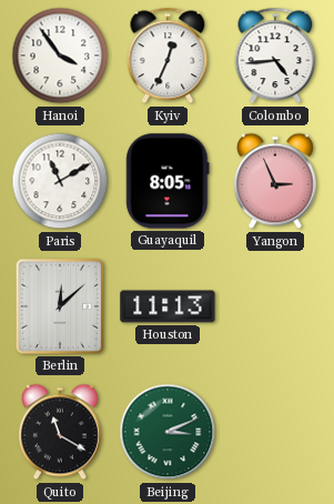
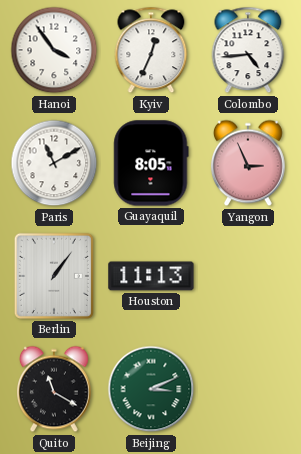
Berlin: 12:08 -> 1:06
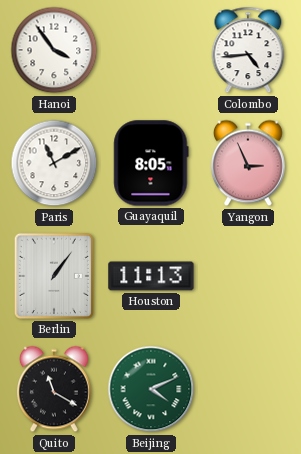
Kyiv: 12:34 -> none
Beijing: 3:11 -> 4:11
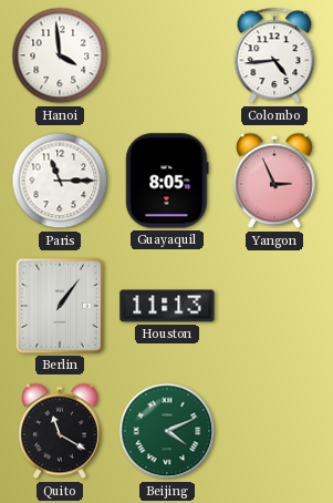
Hanoi: 3:54 -> 3:59
Paris: 11:10 -> 11:15
